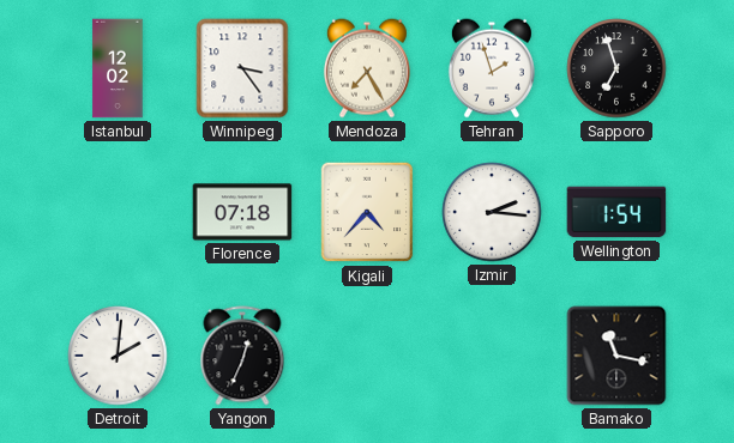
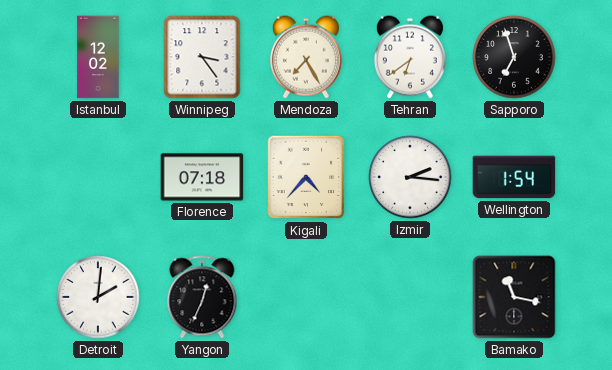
Tehran: 1:57 -> 6:39
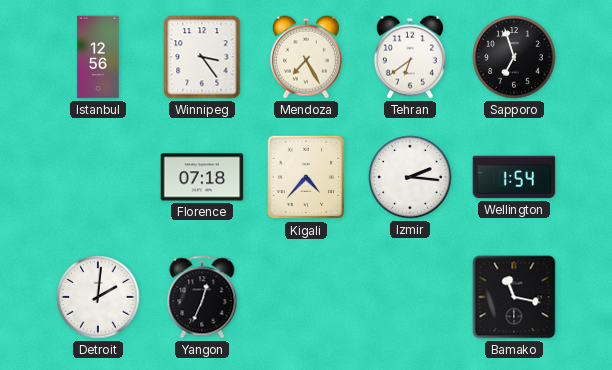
Istanbul: 12:02 -> 12:56
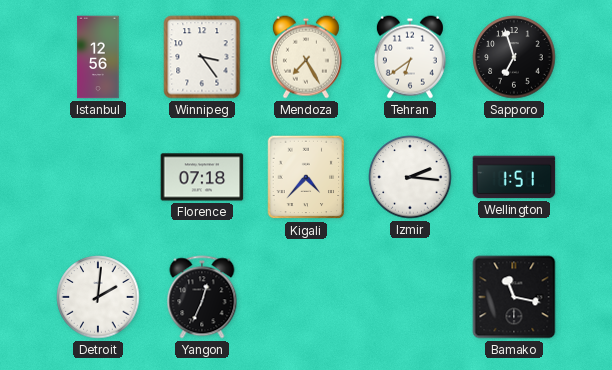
Wellington: 1:54 -> 1:51
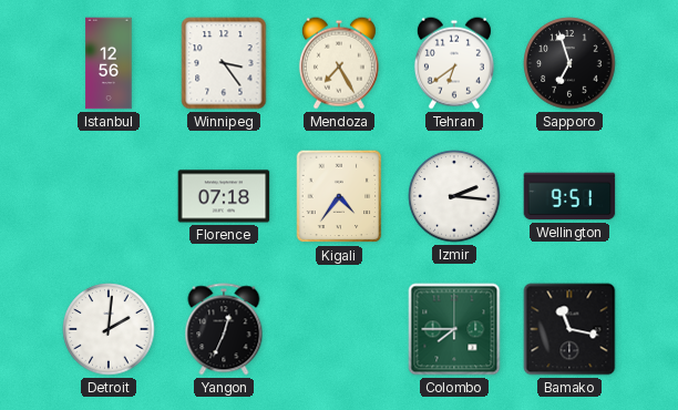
Kigali: 4:37 -> 4:36
Wellington: 1:51 -> 9:51
Colombo: none -> 7:45
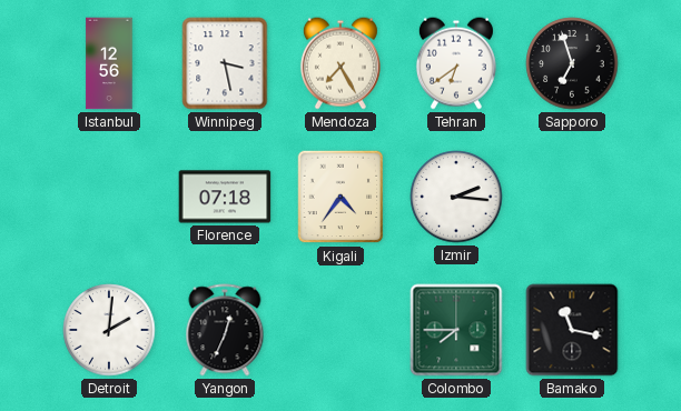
Winnipeg: 3:24 -> 3:28
Wellington: 9:51 -> none
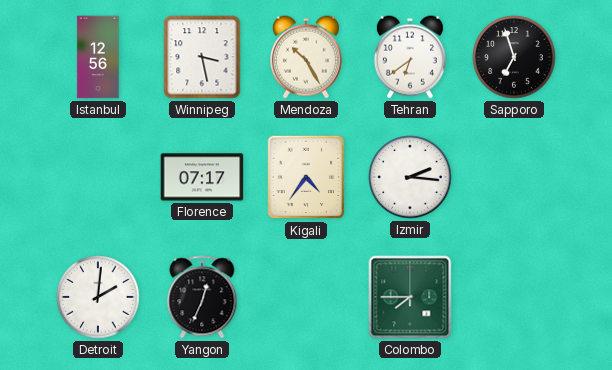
Mendoza: 7:25 -> 10:25
Florence: 07:18 -> 07:17
Bamako: 11:17 -> none
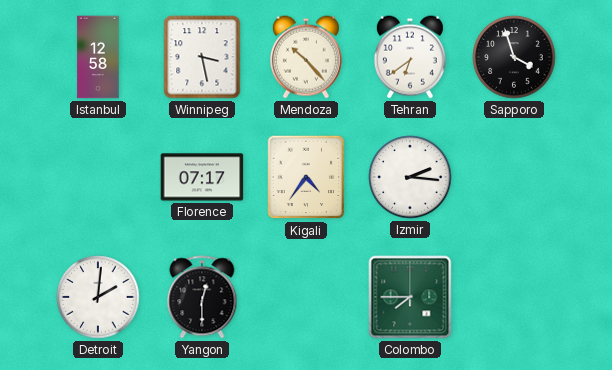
Istanbul: 12:56 -> 12:58
Mendoza: 10:25 -> 10:23
Sapporo: 6:57 -> 3:57
Yangon: 12:34 -> 12:30
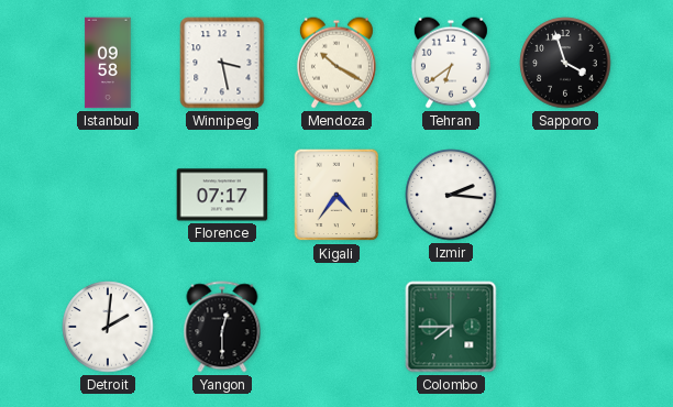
Istanbul: 12:58 -> 09:58
Mendoza: 10:23 -> 10:20
